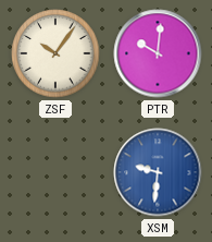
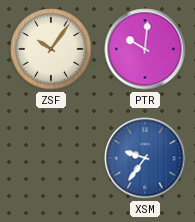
XSM: 9:31 -> 9:36
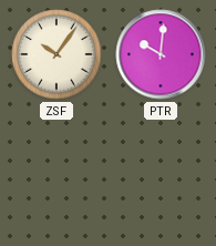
XSM: 9:36 -> none
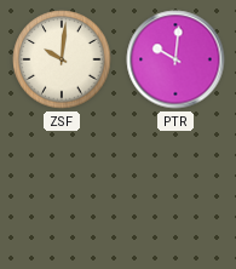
ZSF: 10:06 -> 10:01
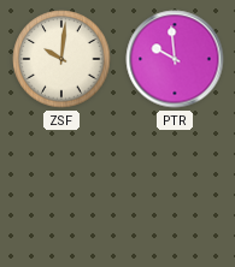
PTR: 10:01 -> 9:59
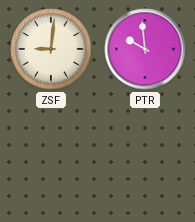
ZSF: 10:01 -> 9:01
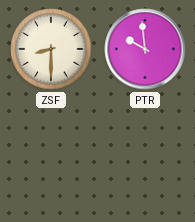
ZSF: 9:01 -> 8:30
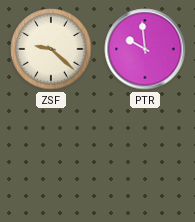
ZSF: 8:30 -> 9:22
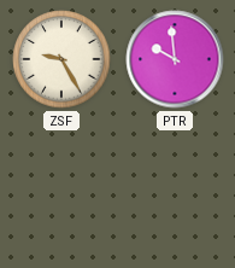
ZSF: 9:22 -> 9:25
